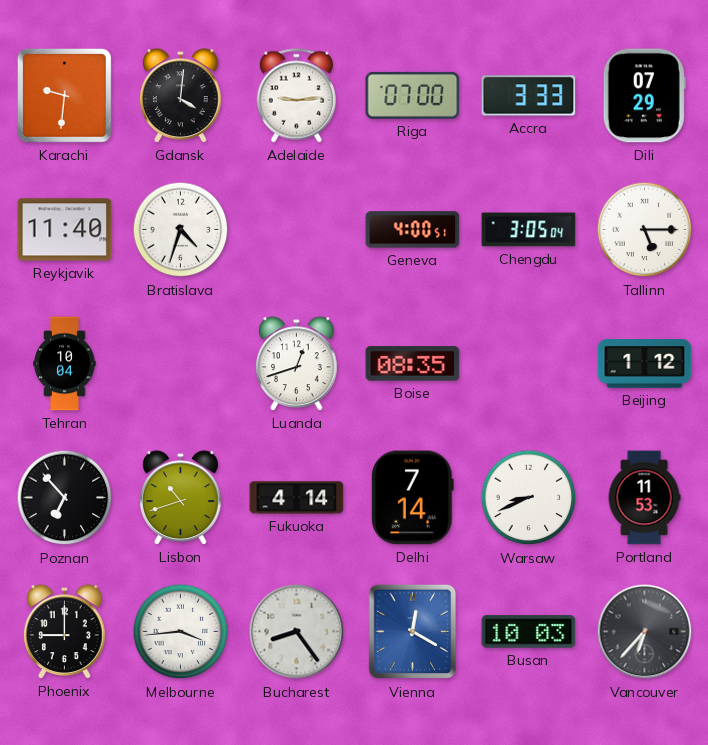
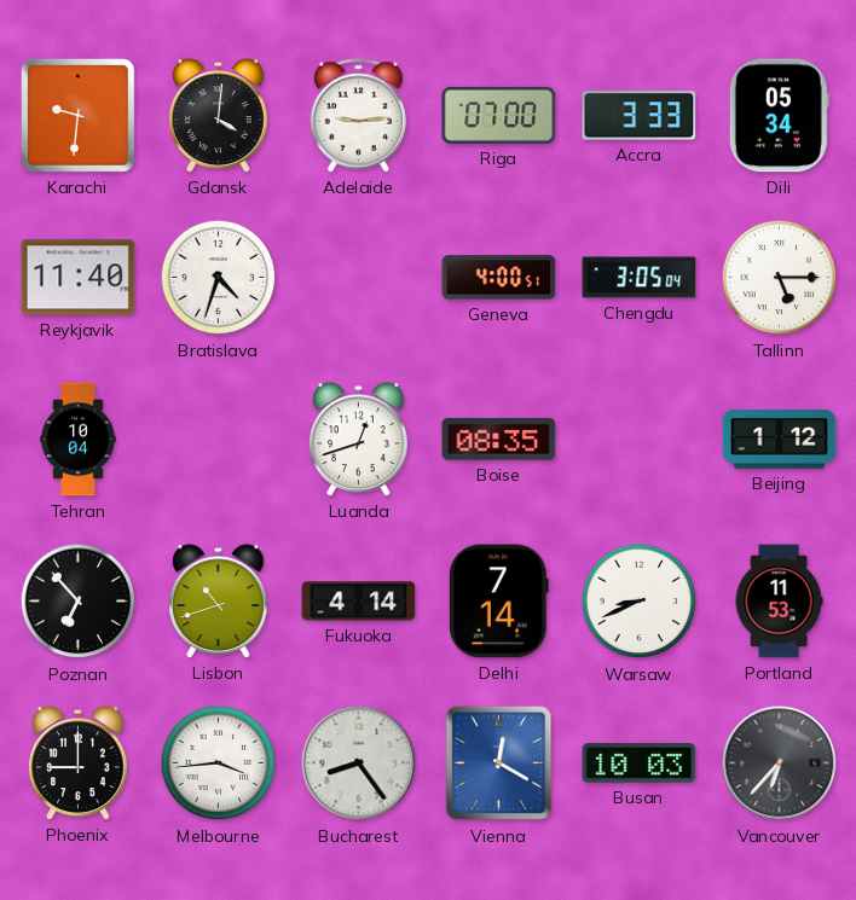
Dili: 07:29 -> 05:34
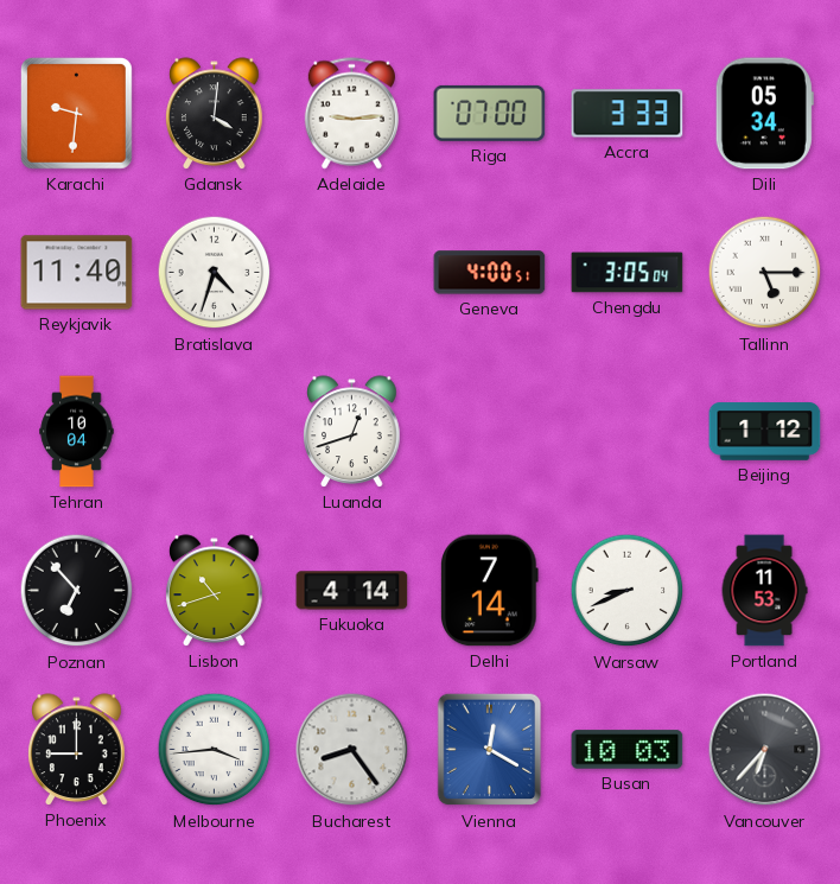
Boise: 08:35 -> none
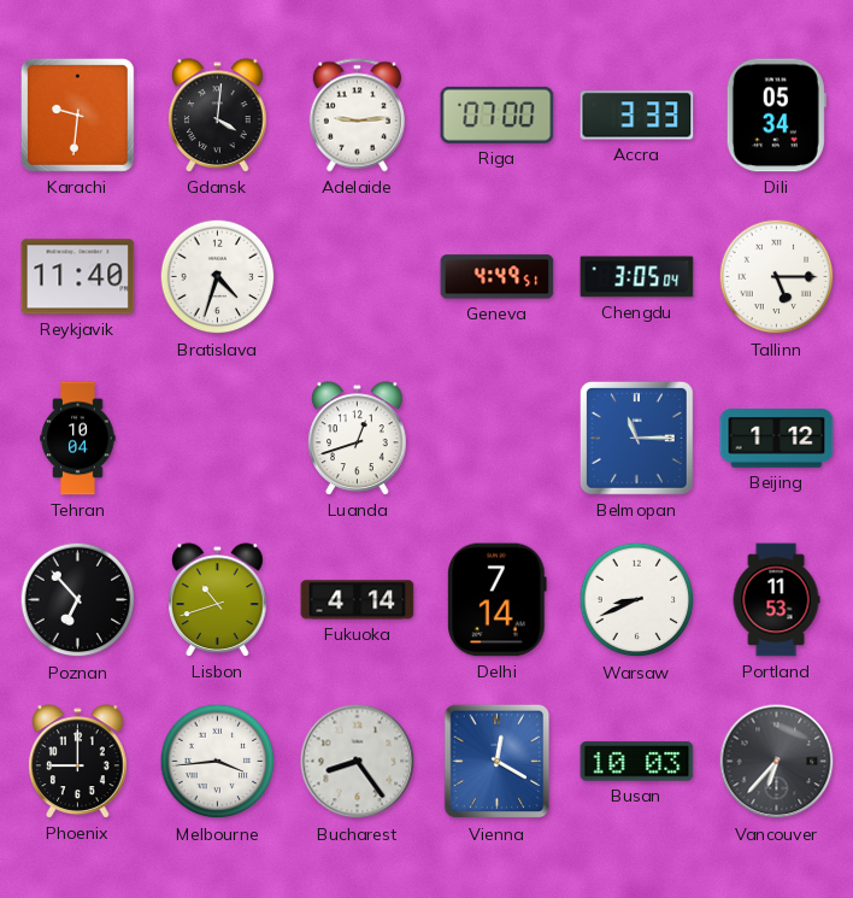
Geneva: 4:00 -> 4:49
Belmopan: none -> 11:15
